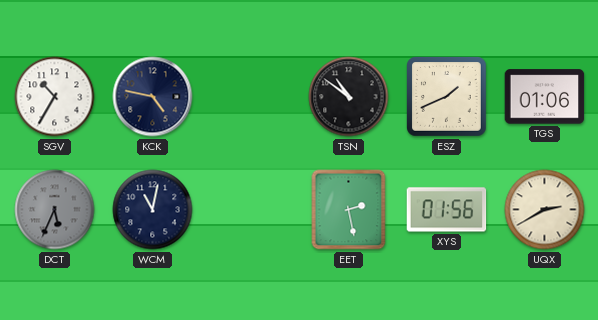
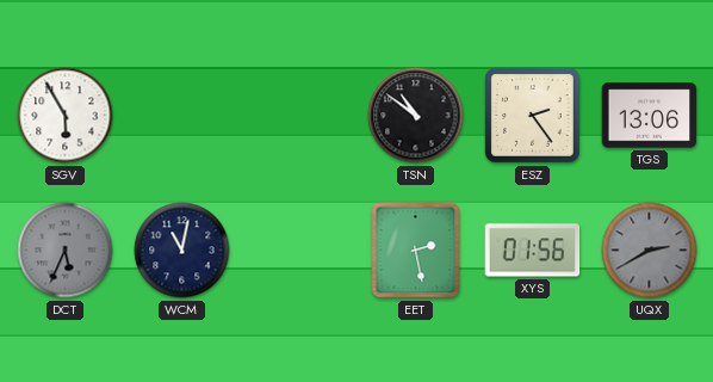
SGV: 10:35 -> 5:55
KCK: 4:47 -> none
ESZ: 1:41 -> 2:24
TGS: 01:06 -> 13:06
UQX dial: cream -> grey
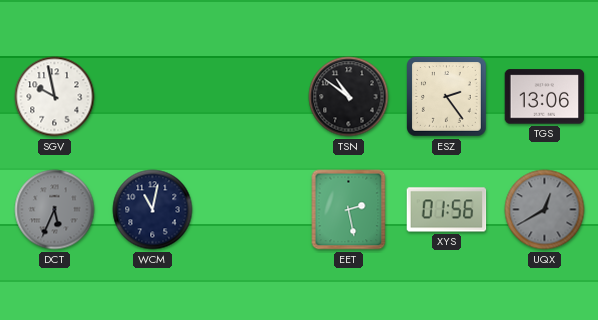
SGV: 5:55 -> 9:58
UQX: 2:40 -> 12:40
